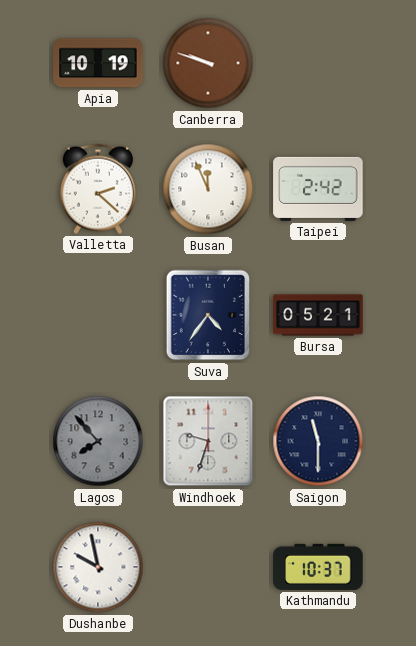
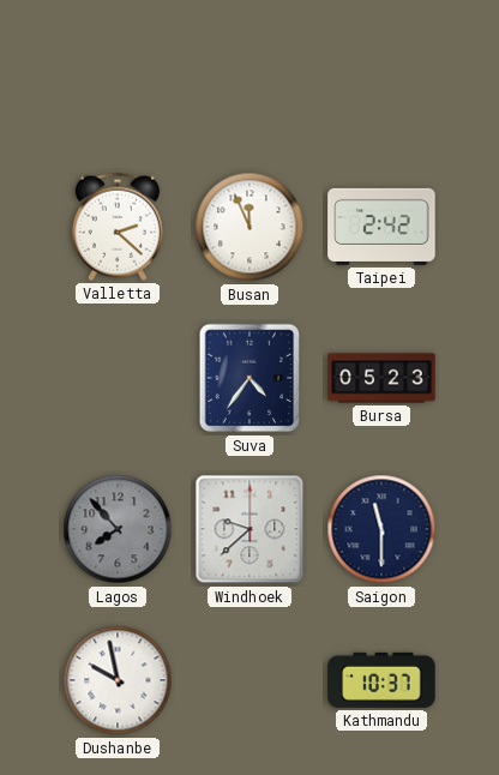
Apia: 10:19 -> none
Canberra: 9:48 -> none
Bursa: 05:21 -> 05:23
Windhoek: 9:33 -> 9:38
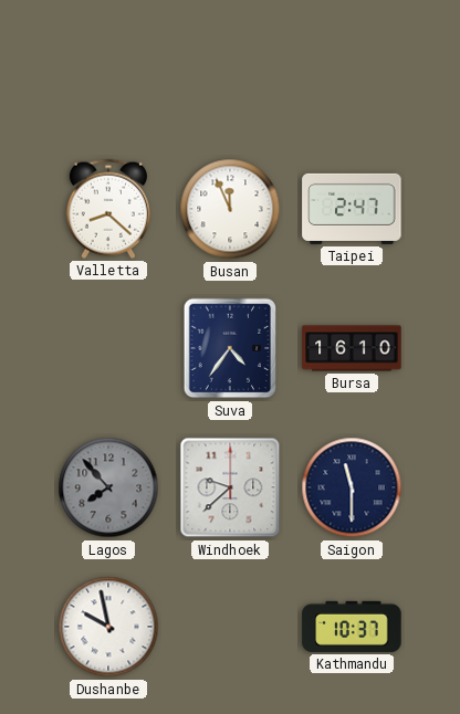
Valletta: 2:22 -> 8:22
Taipei: 2:42 -> 2:47
Bursa: 05:23 -> 16:10
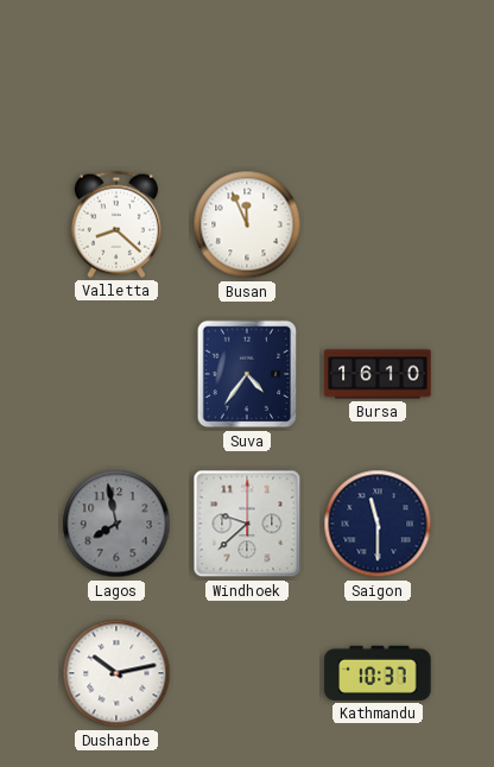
Taipei: 2:47 -> none
Lagos: 7:53 -> 7:58
Dushanbe: 9:58 -> 10:13
